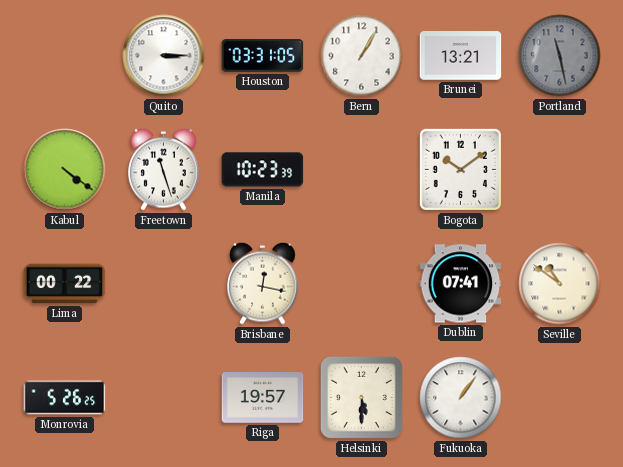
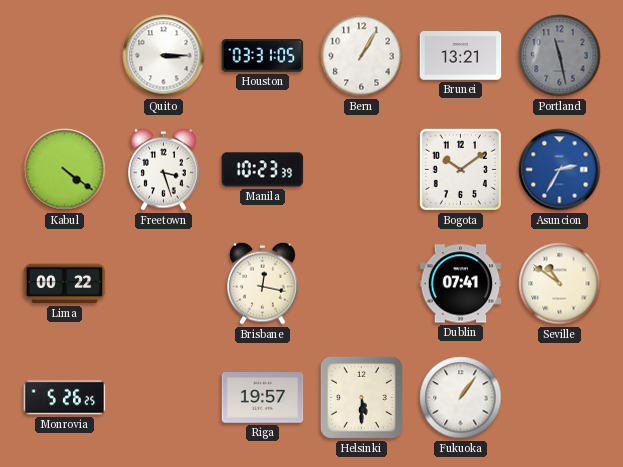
Freetown: 11:27 -> 3:27
Asuncion: none -> 2:35
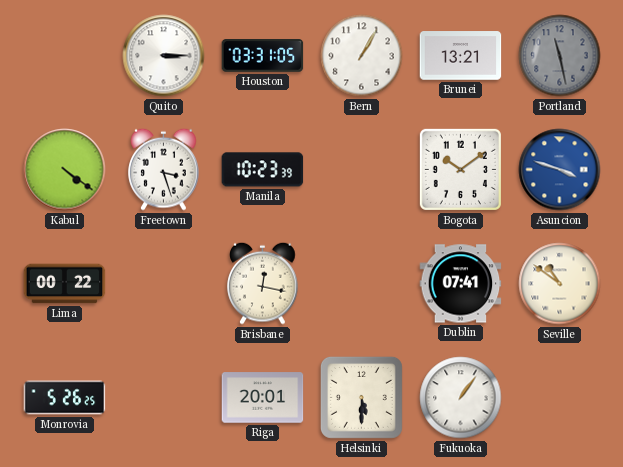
Asuncion: 2:35 -> 3:48
Riga: 19:57 -> 20:01
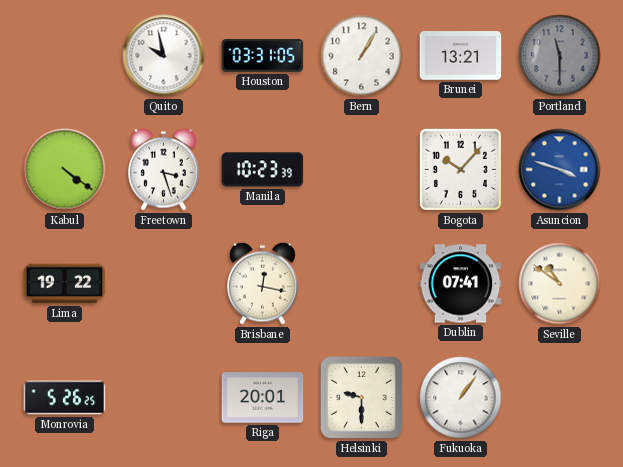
Quito: 3:15 -> 9:58
Portland: 11:28 -> 11:30
Bogota: 10:09 -> 10:07
Lima: 00:22 -> 19:22
Helsinki: 5:30 -> 9:30
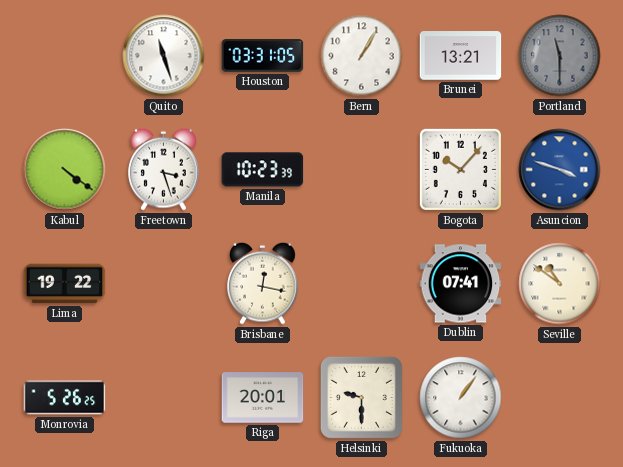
Quito: 9:58 -> 11:27
